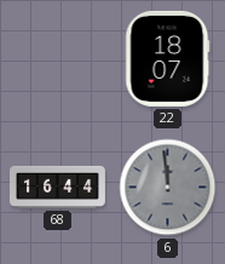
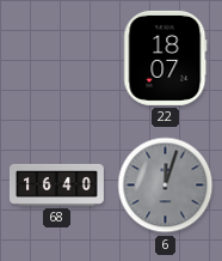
68: 16:44 -> 16:40
6: 11:59 -> 12:03
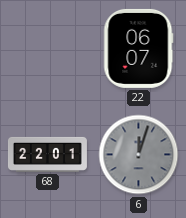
22: 18:07 -> 06:07
68: 16:40 -> 22:01
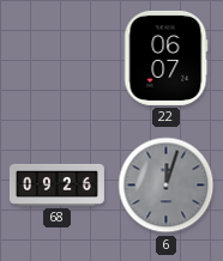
68: 22:01 -> 09:26
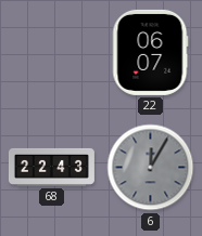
68: 09:26 -> 22:43
6: 12:03 -> 12:05
